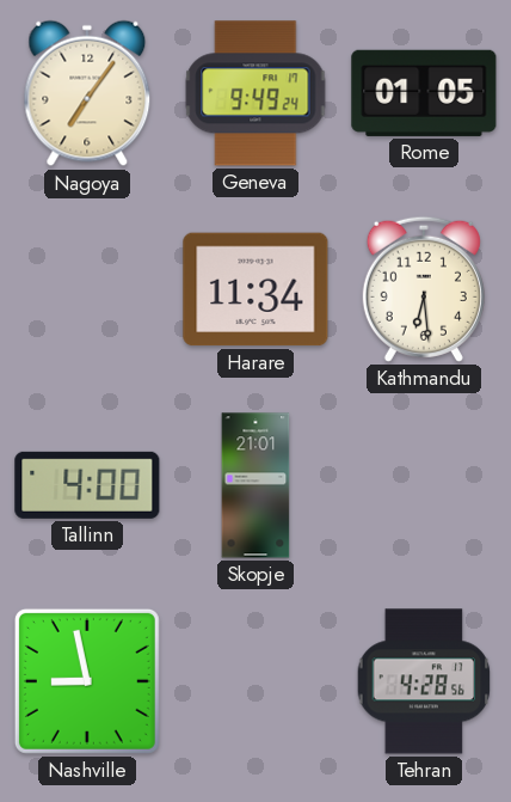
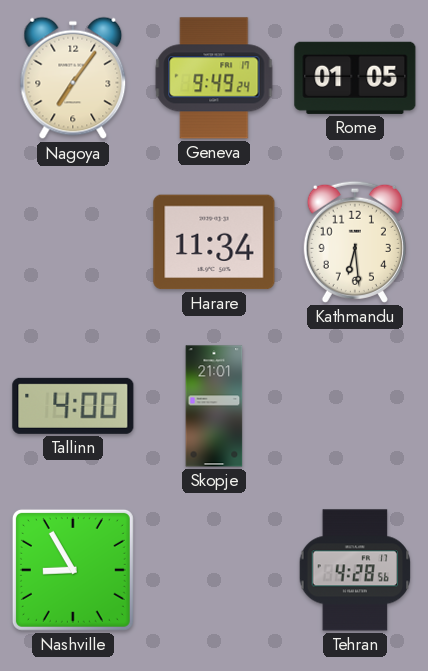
Nashville: 8:58 -> 8:55
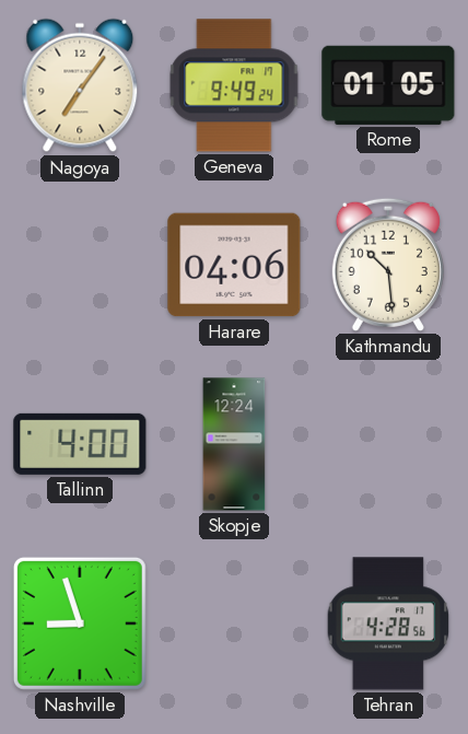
Harare: 11:34 -> 04:06
Kathmandu: 6:29 -> 10:29
Skopje: 21:01 -> 12:24
Nashville: 8:55 -> 8:57
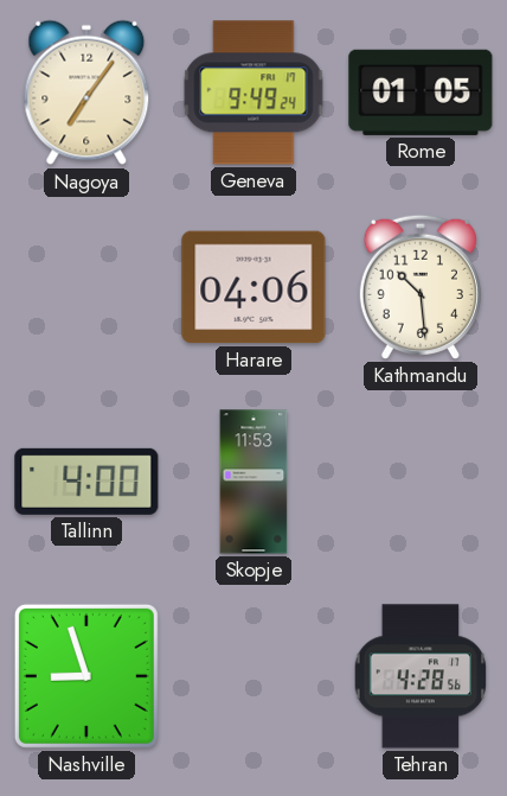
Skopje: 12:24 -> 11:53
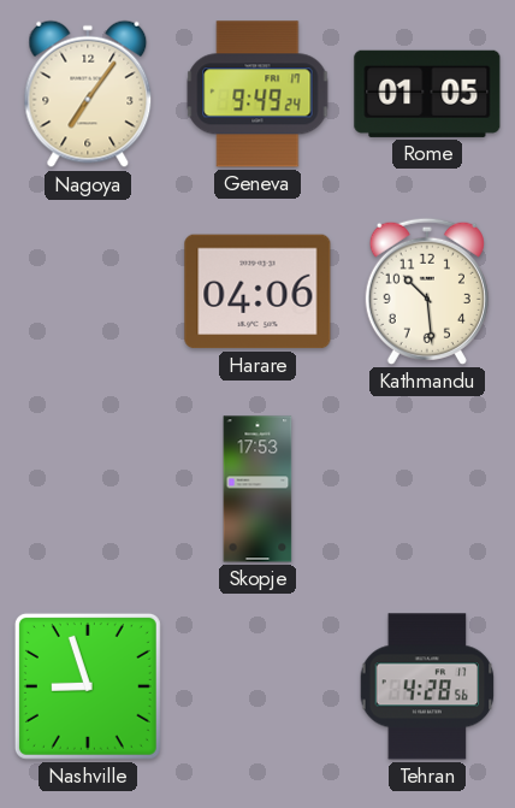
Tallinn: 4:00 -> none
Skopje: 11:53 -> 17:53
